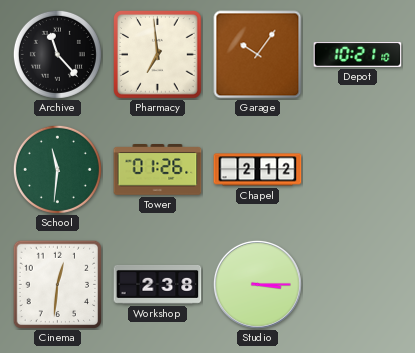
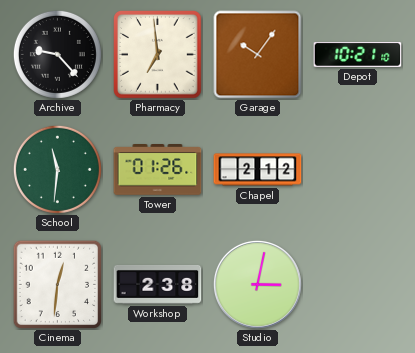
Archive: 11:23 -> 9:23
Studio: 3:15 -> 3:02
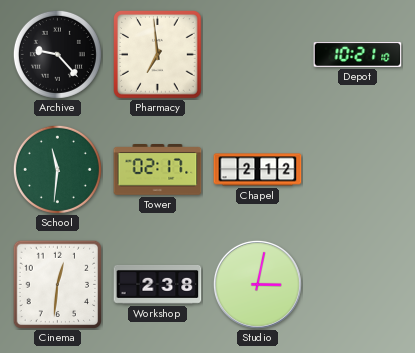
Garage: 10:06 -> none
Tower: 01:26 -> 02:17
